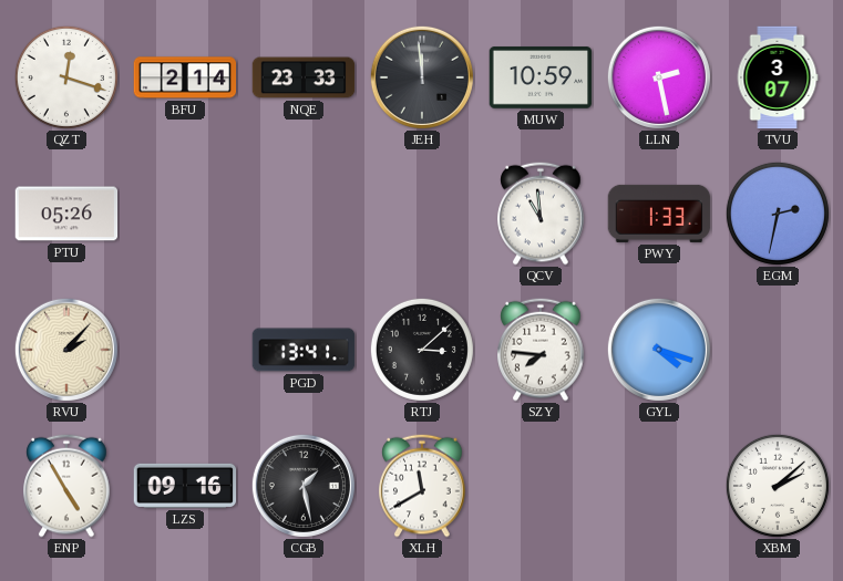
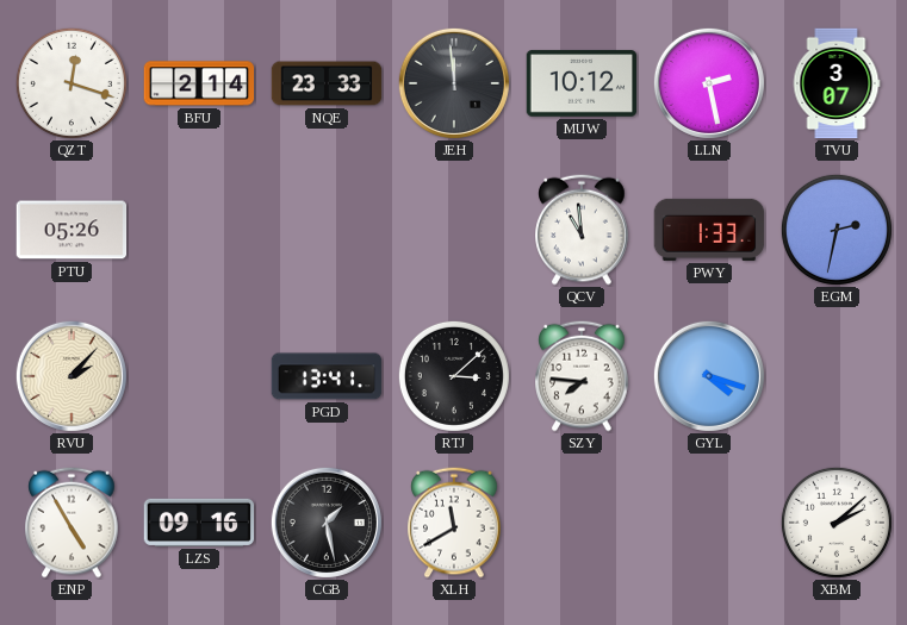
MUW: 10:59 -> 10:12
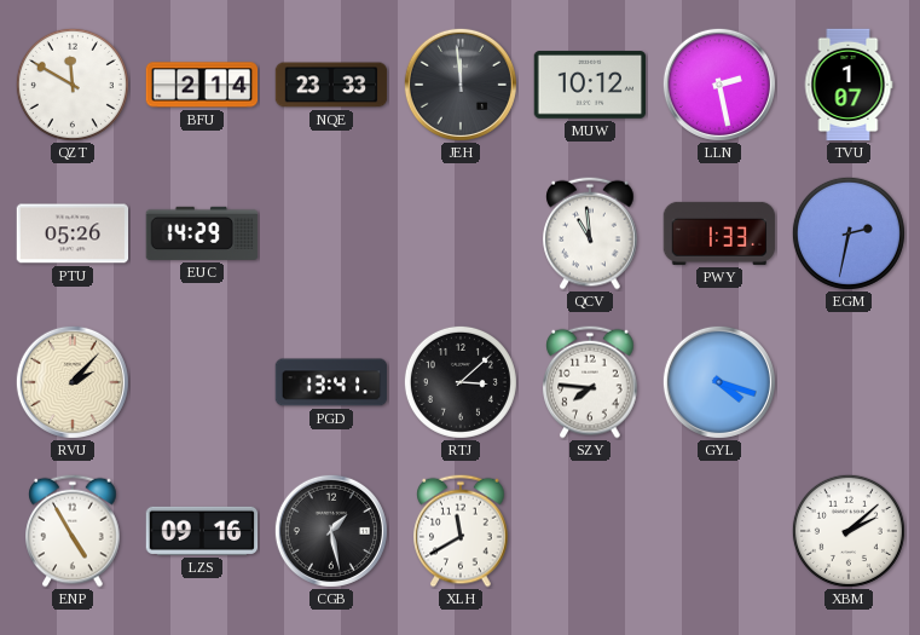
QZT: 12:18 -> 11:50
TVU: 3:07 -> 1:07
EUC: none -> 14:29
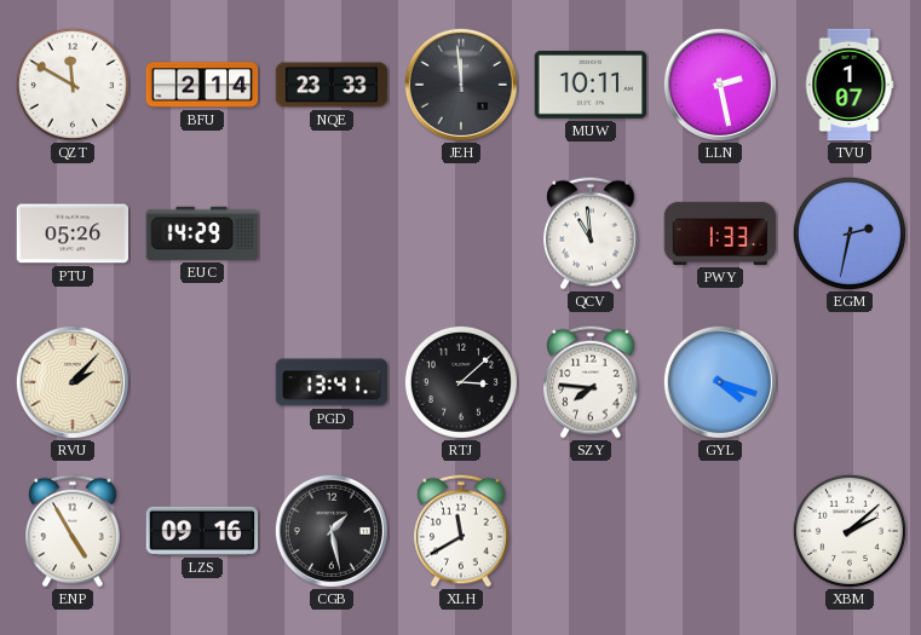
MUW: 10:12 -> 10:11
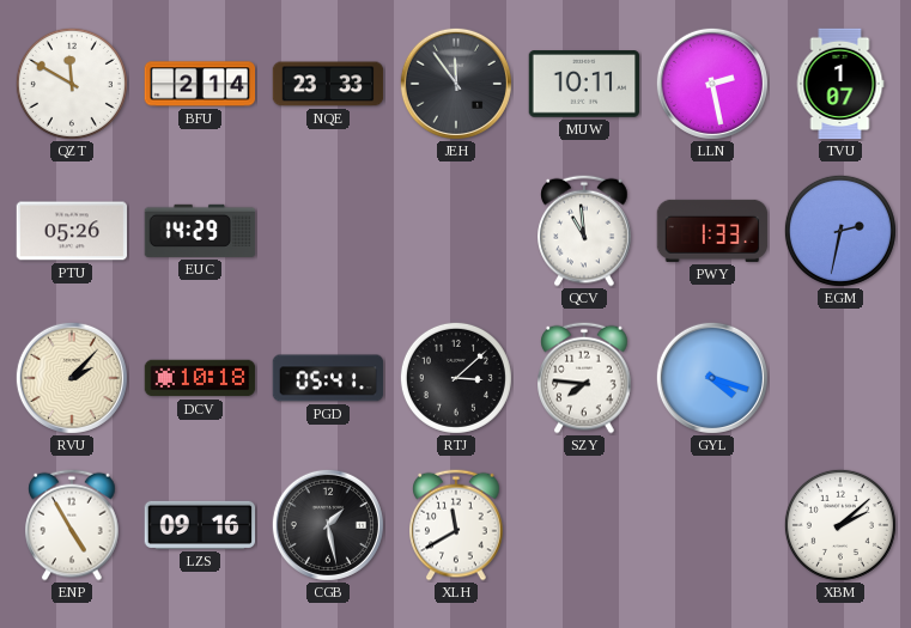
JEH: 11:59 -> 11:54
DCV: none -> 10:18
PGD: 13:41 -> 05:41
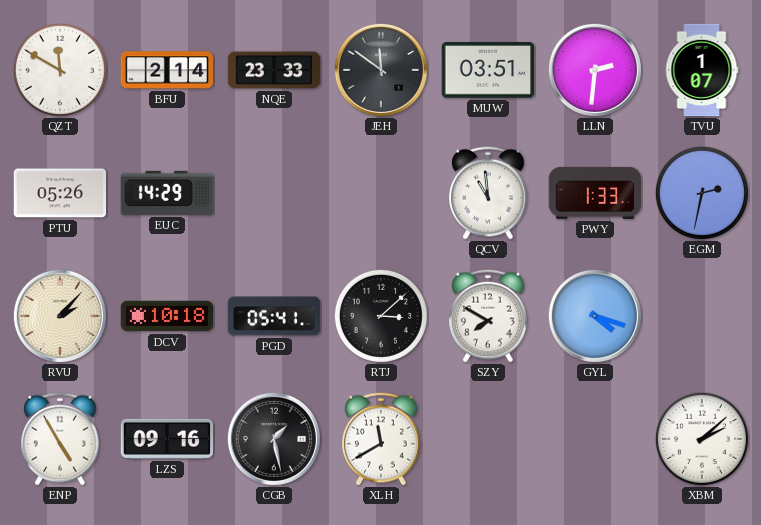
JEH: 11:54 -> 11:51
MUW: 10:11 -> 03:51
LLN: 2:28 -> 2:31
SZY: 7:46 -> 7:50
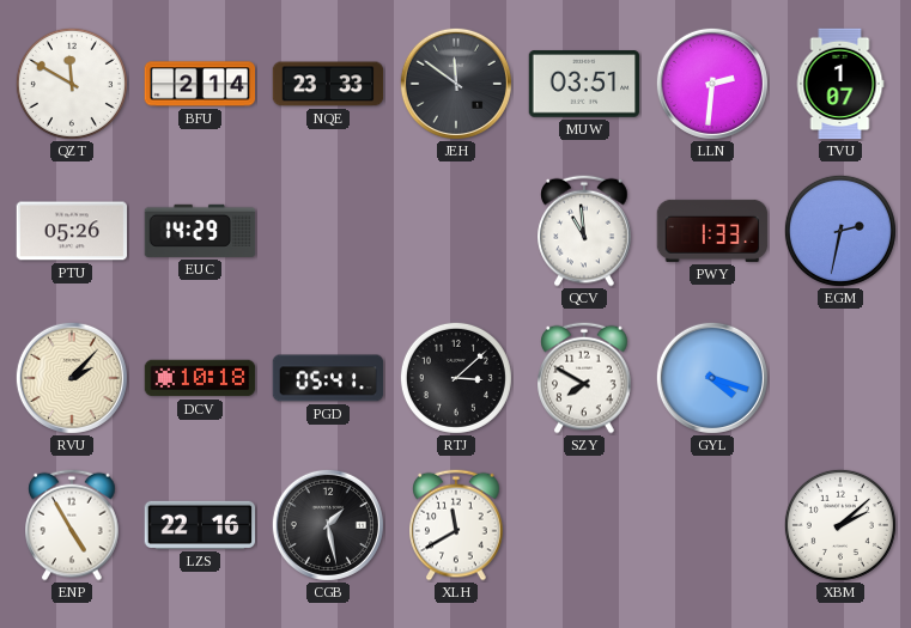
LZS: 09:16 -> 22:16
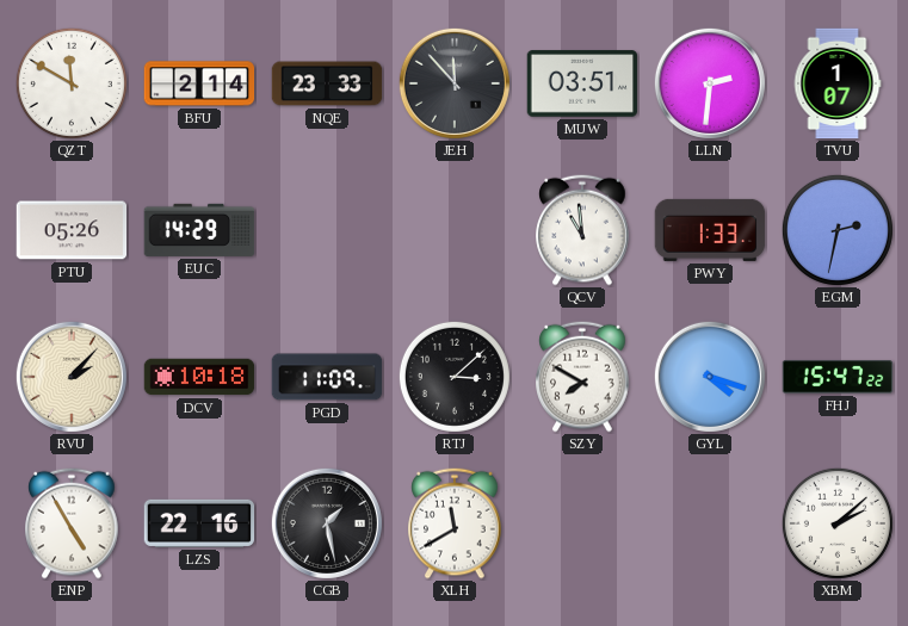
JEH: 11:51 -> 11:53
PGD: 05:41 -> 11:09
FHJ: none -> 15:47
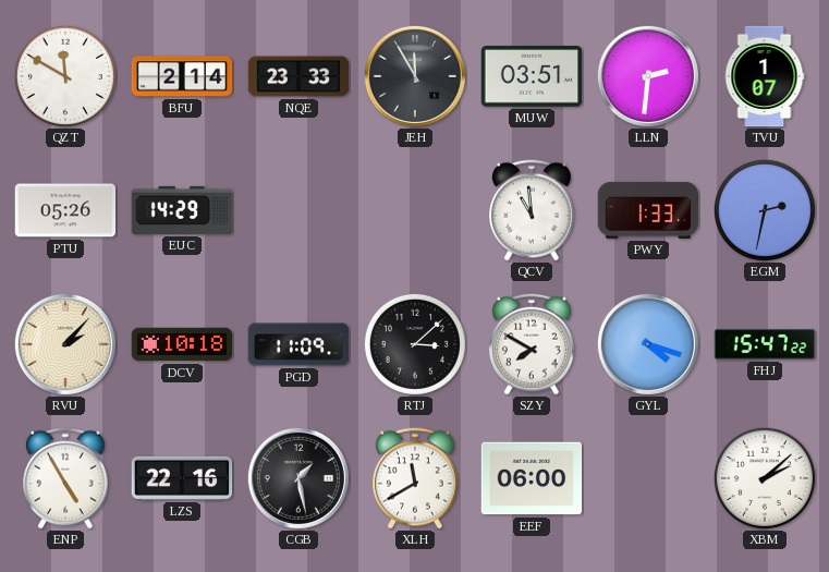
JEH: 11:53 -> 11:55
EEF: none -> 06:00
